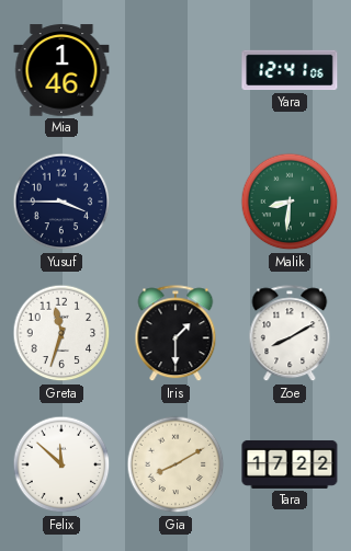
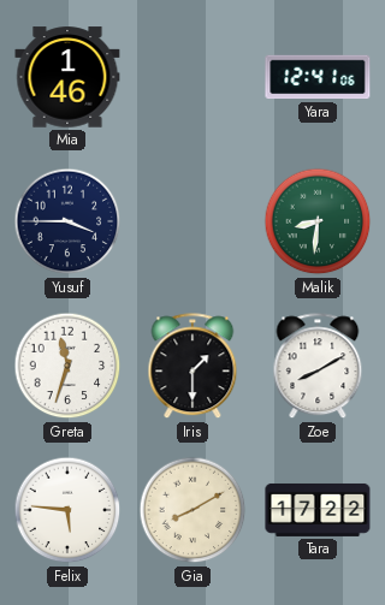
Felix: 11:52 -> 5:46
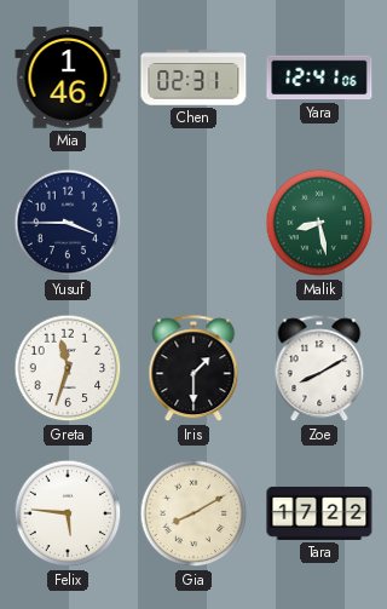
Chen: none -> 02:31
Malik: 8:31 -> 8:28
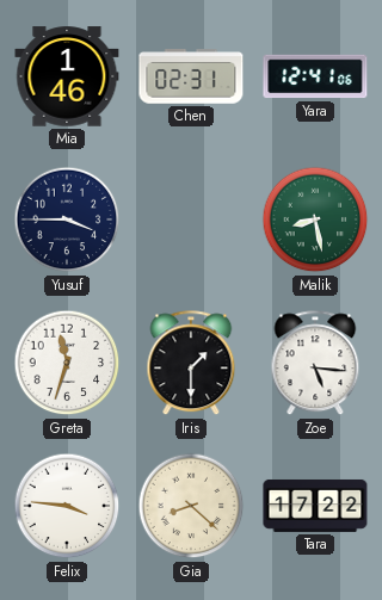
Zoe: 8:10 -> 5:16
Felix: 5:46 -> 3:46
Gia: 8:10 -> 8:22
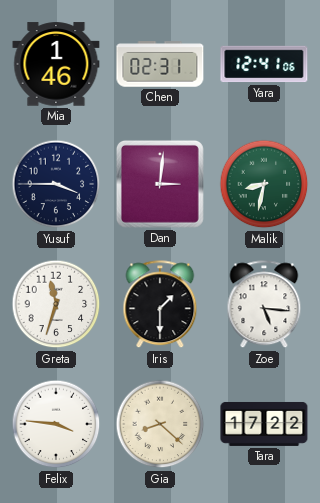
Dan: none -> 3:01
Malik: 8:28 -> 8:32
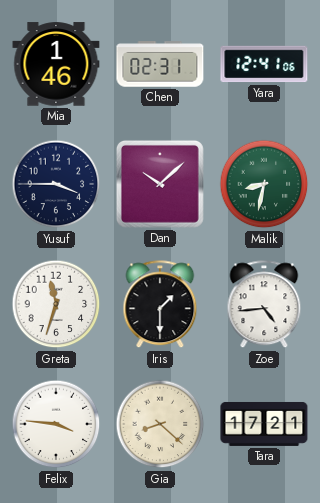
Dan: 3:01 -> 10:08
Zoe: 5:16 -> 4:44
Tara: 17:22 -> 17:21
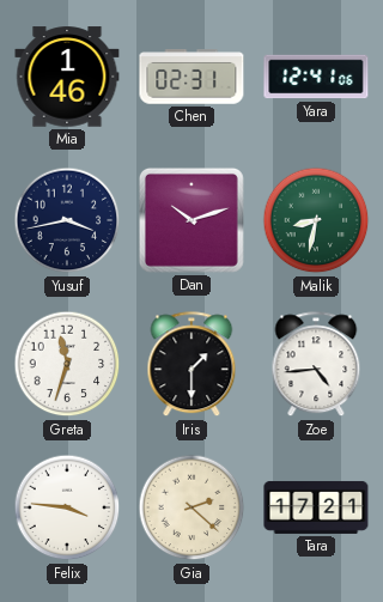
Yusuf: 3:45 -> 3:43
Dan: 10:08 -> 10:12
Gia: 8:22 -> 2:22
